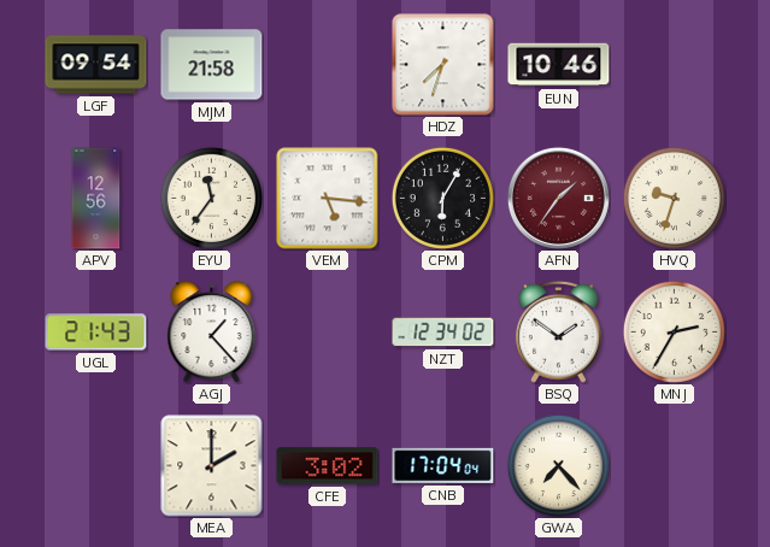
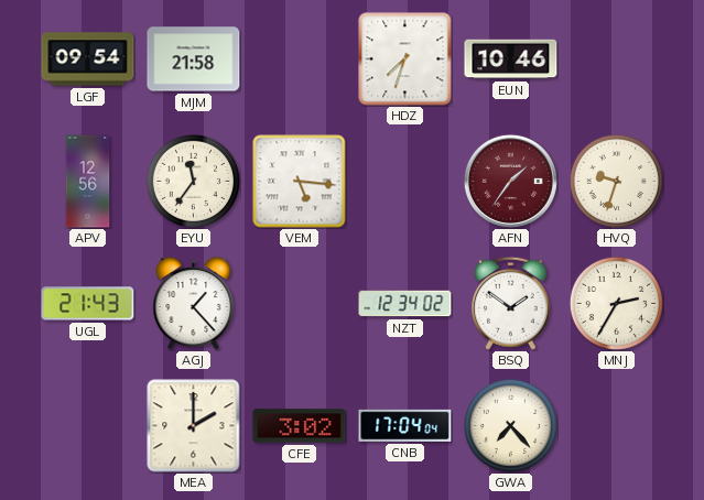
CPM: 6:05 -> none
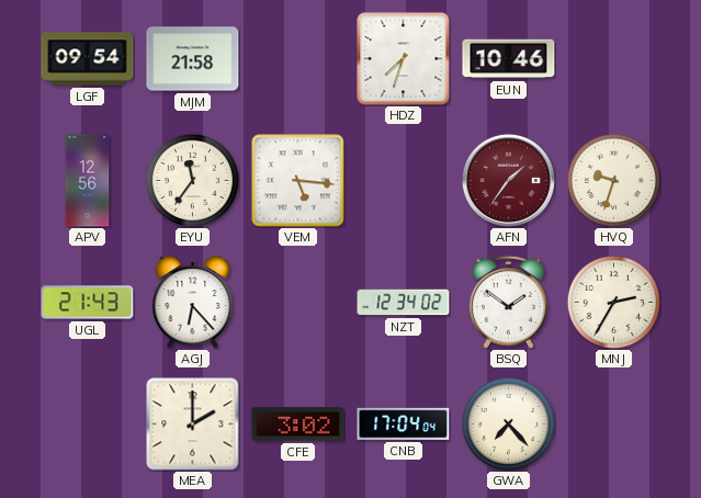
AGJ: 1:23 -> 6:23
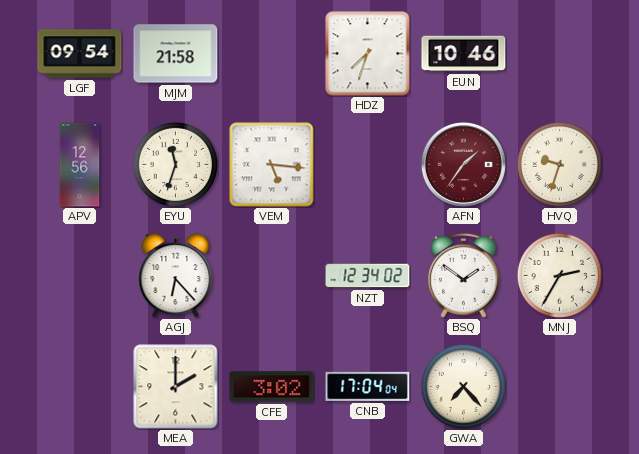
EYU: 11:36 -> 11:33
UGL: 21:43 -> none
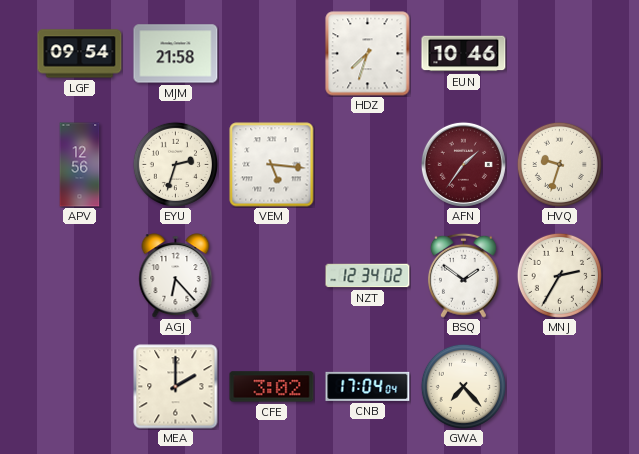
EYU: 11:33 -> 2:33
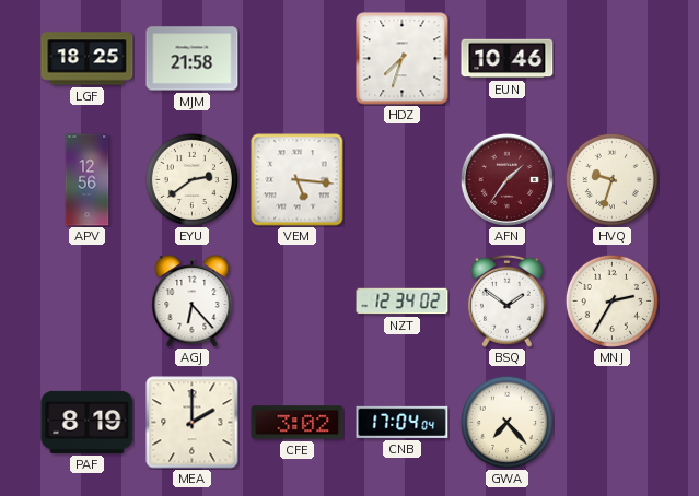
LGF: 09:54 -> 18:25
EYU: 2:33 -> 2:39
PAF: none -> 8:19
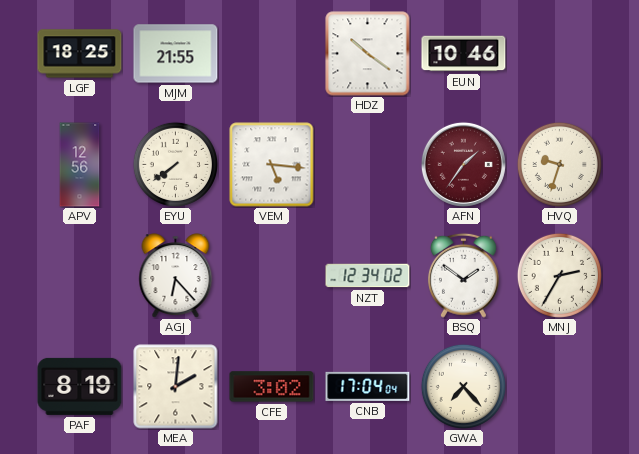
MJM: 21:58 -> 21:55
HDZ: 7:33 -> 10:21
EYU: 2:39 -> 7:39
MEA: 2:00 -> 2:01
